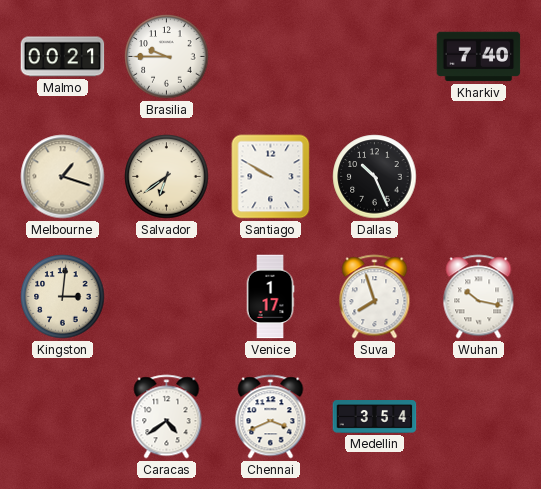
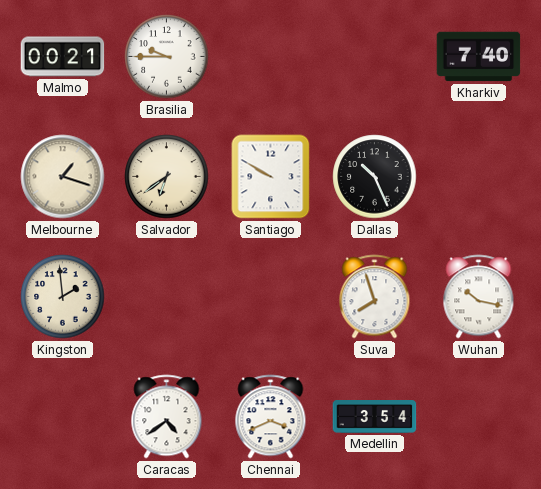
Kingston: 3:01 -> 1:59
Venice: 1:17 -> none
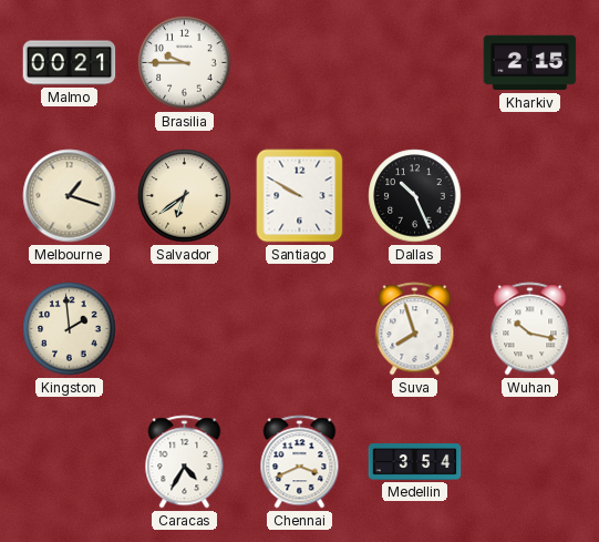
Kharkiv: 7:40 -> 2:15
Caracas: 4:39 -> 4:35
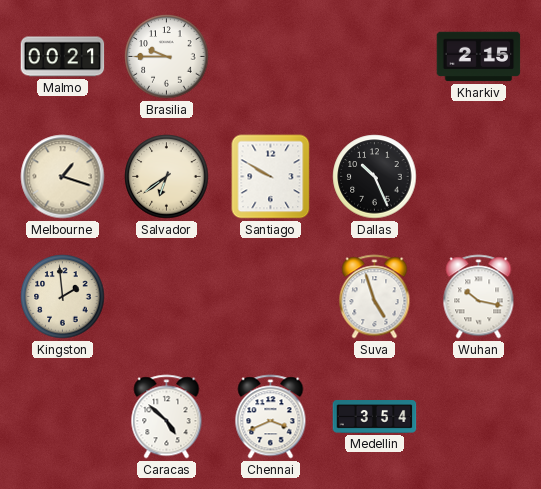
Suva: 7:57 -> 4:57
Caracas: 4:35 -> 4:52
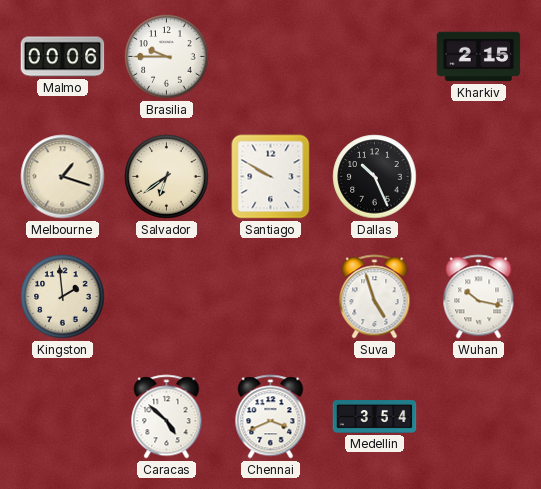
Malmo: 00:21 -> 00:06
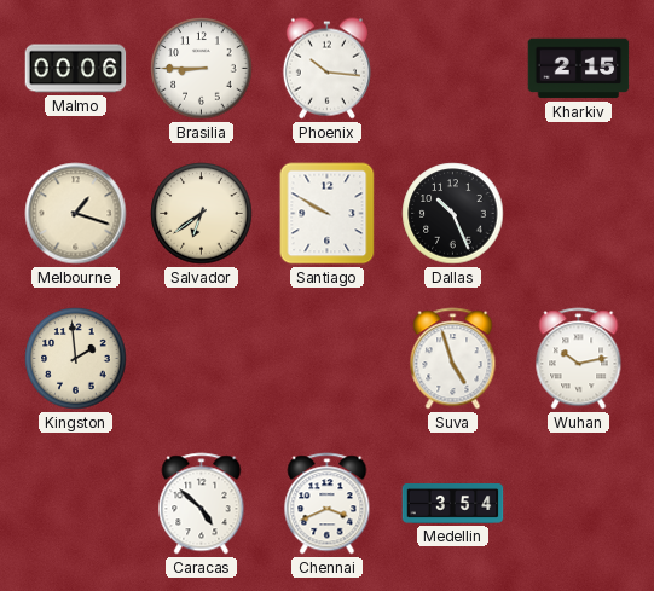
Brasilia: 9:45 -> 8:45
Phoenix: none -> 10:16
Wuhan: 10:17 -> 10:13
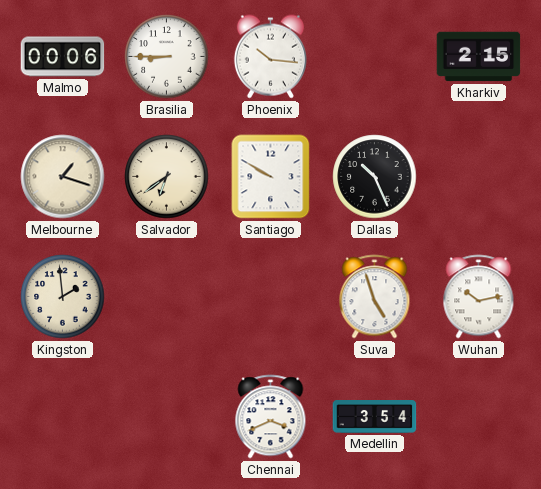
Caracas: 4:52 -> none
